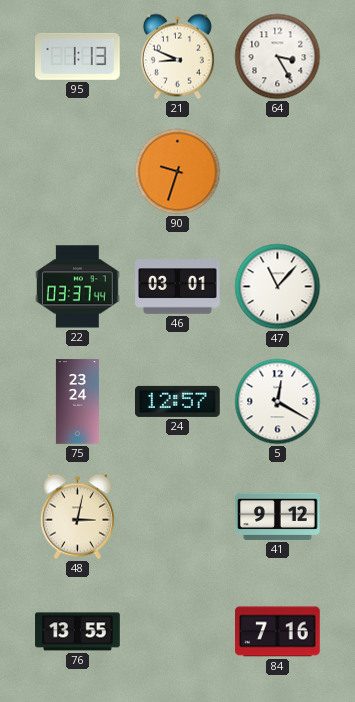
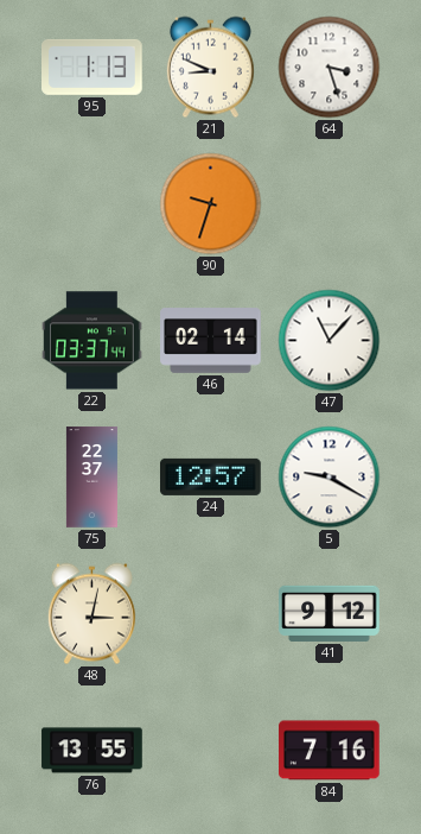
64: 3:25 -> 3:27
46: 03:01 -> 02:14
75: 23:24 -> 22:37
5: 12:20 -> 9:20
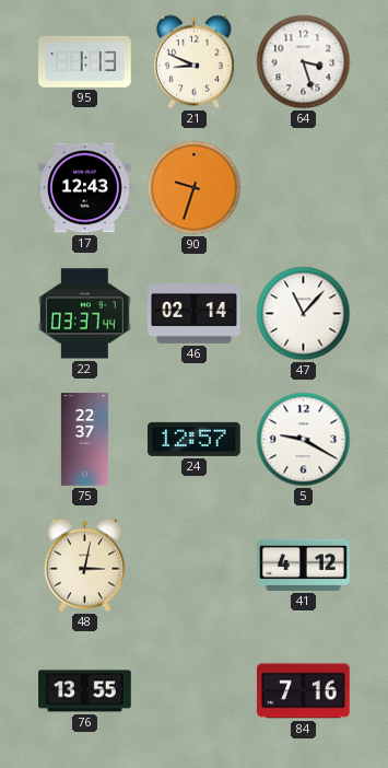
17: none -> 12:43
41: 9:12 -> 4:12
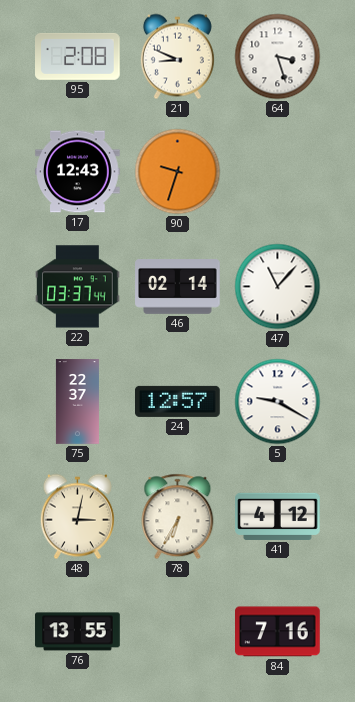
95: 1:13 -> 2:08
78: none -> 6:35
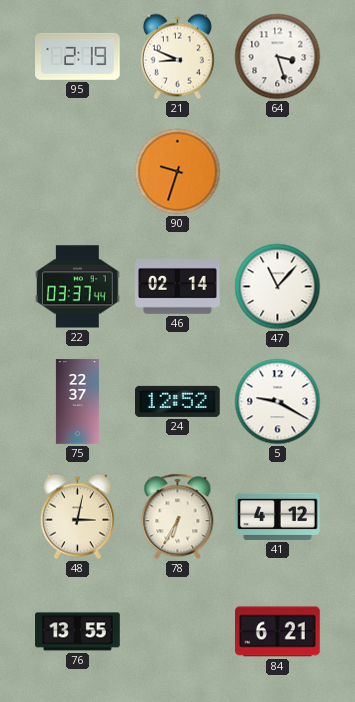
95: 2:08 -> 2:19
17: 12:43 -> none
24: 12:57 -> 12:52
84: 7:16 -> 6:21
